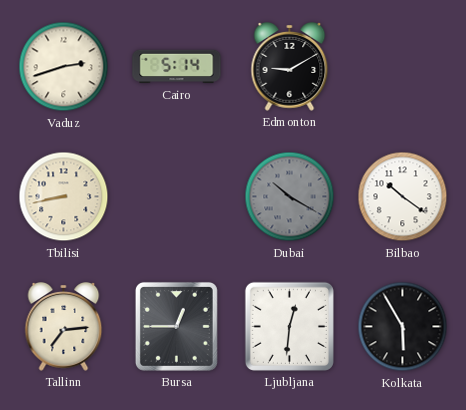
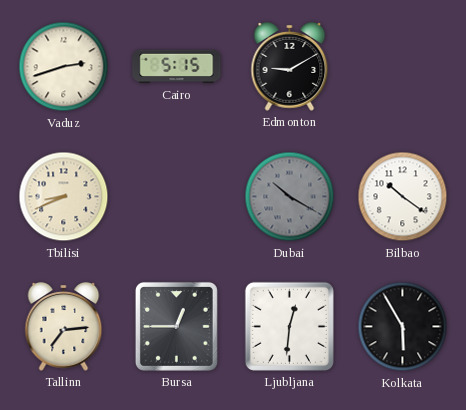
Cairo: 5:14 -> 5:15
Tbilisi: 8:43 -> 8:41
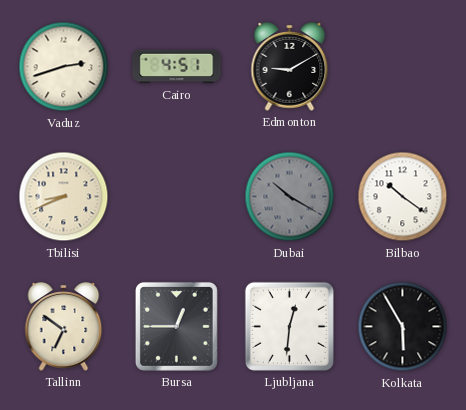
Cairo: 5:15 -> 4:51
Tallinn: 7:14 -> 6:51
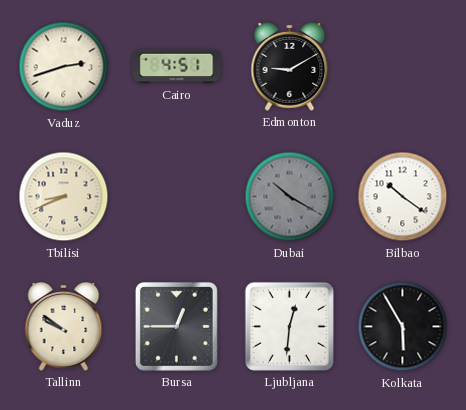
Tallinn: 6:51 -> 9:51
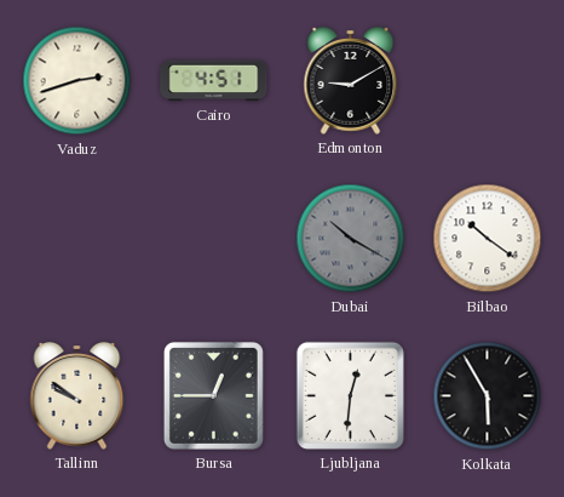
Tbilisi: 8:41 -> none
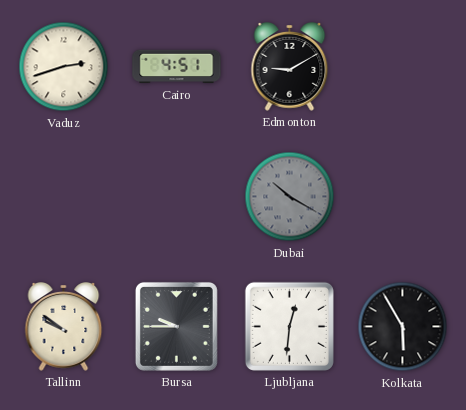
Bilbao: 10:21 -> none
Bursa: 12:45 -> 9:45
